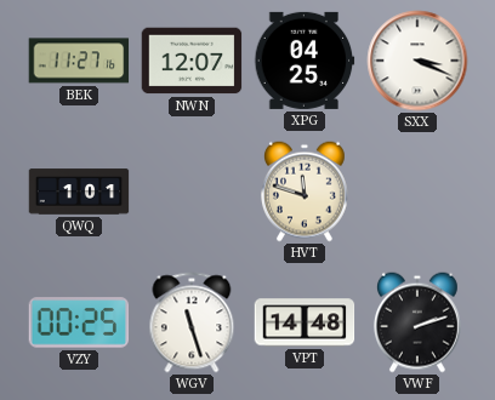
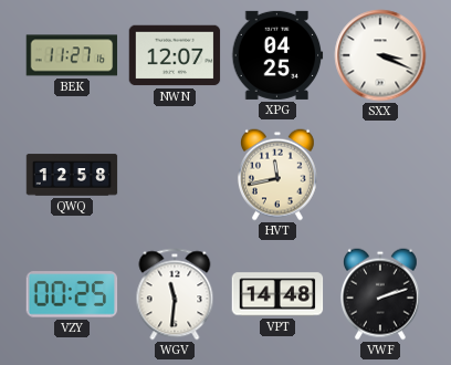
QWQ: 1:01 -> 12:58
HVT: 11:48 -> 11:43
WGV: 11:27 -> 11:31
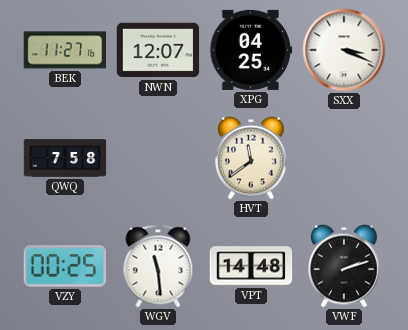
QWQ: 12:58 -> 7:58
HVT: 11:43 -> 11:39
WGV: 11:31 -> 11:29
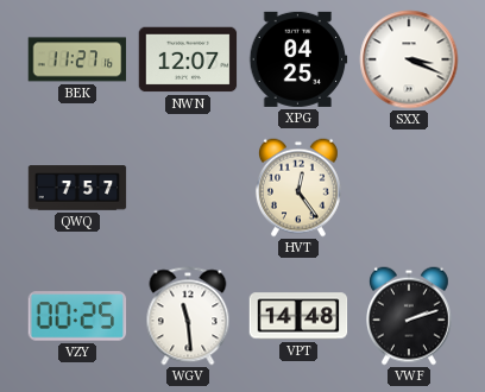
QWQ: 7:58 -> 7:57
HVT: 11:39 -> 12:24
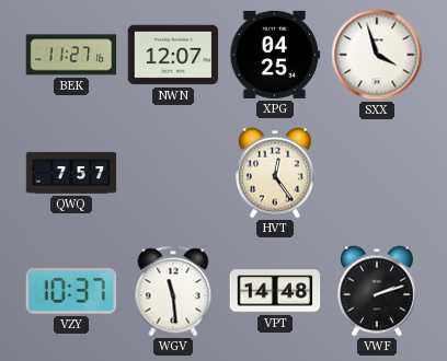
SXX: 3:19 -> 3:57
VZY: 00:25 -> 10:37
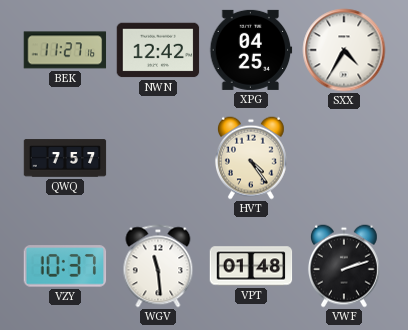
NWN: 12:07 -> 12:42
SXX: 3:57 -> 4:35
HVT: 12:24 -> 4:24
VPT: 14:48 -> 01:48
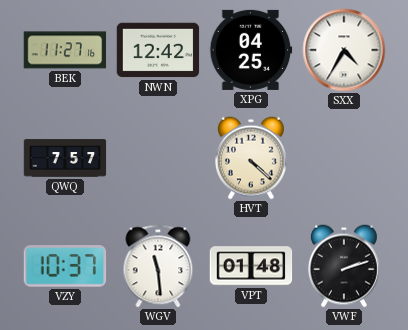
HVT: 4:24 -> 4:22
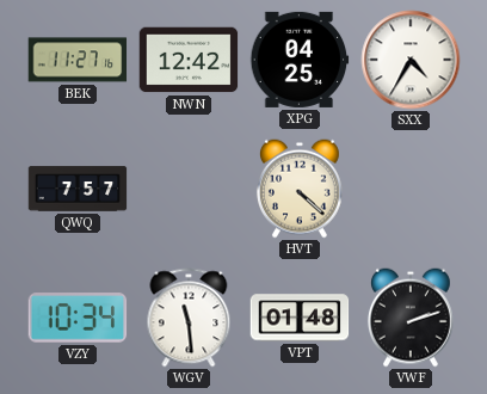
VZY: 10:37 -> 10:34
